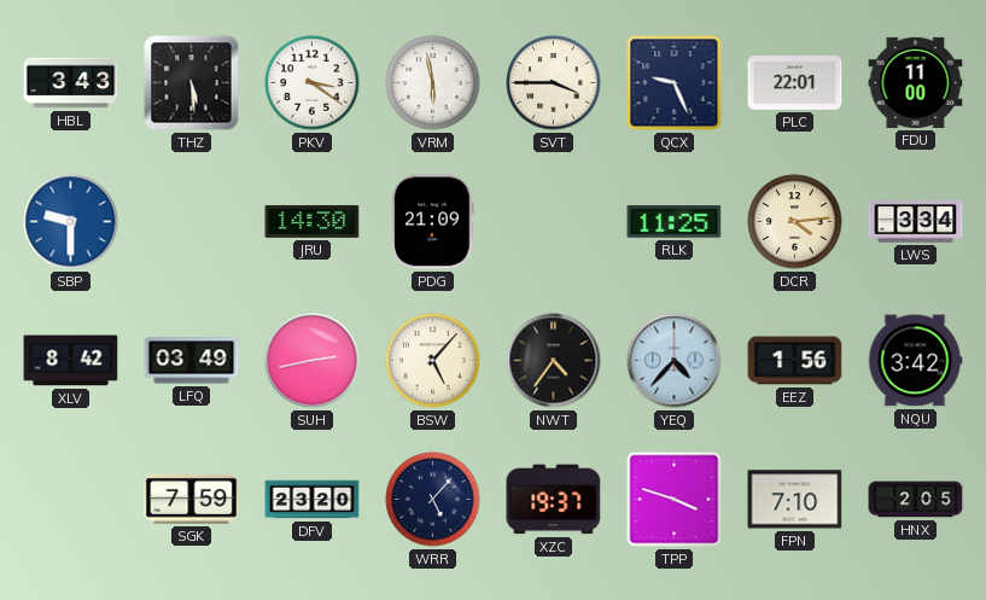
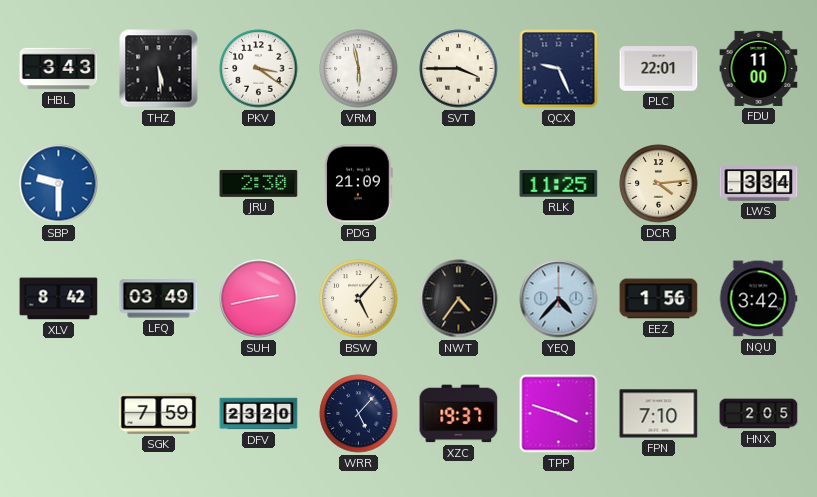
JRU: 14:30 -> 2:30
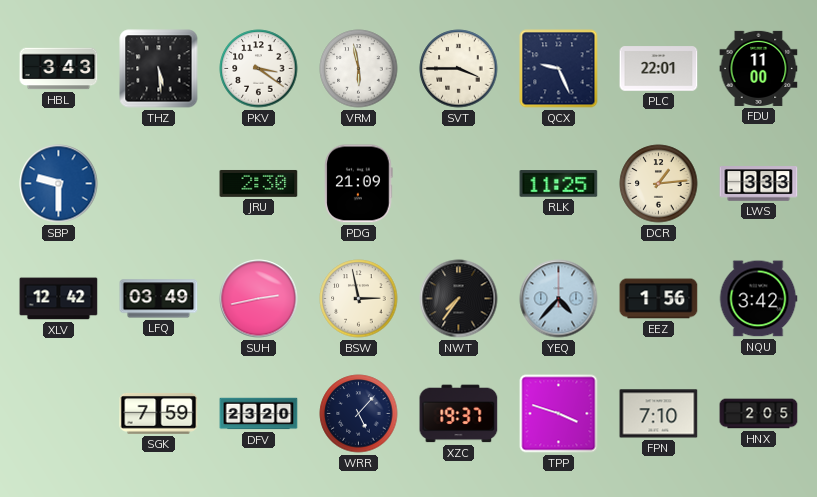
DCR: 4:14 -> 1:14
LWS: 3:34 -> 3:33
XLV: 8:42 -> 12:42
BSW: 5:07 -> 2:58
NWT: 4:36 -> 7:36
